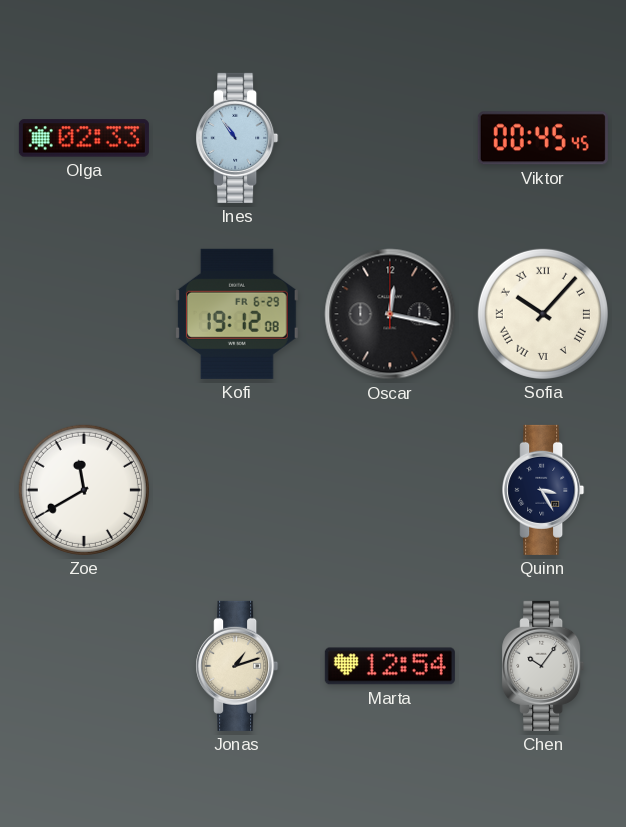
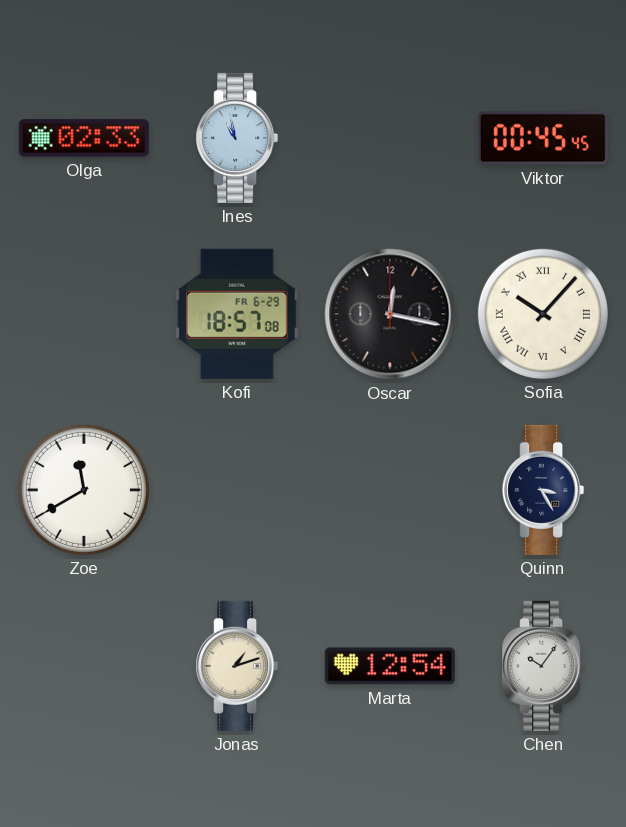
Ines: 10:54 -> 10:58
Kofi: 19:12 -> 18:57
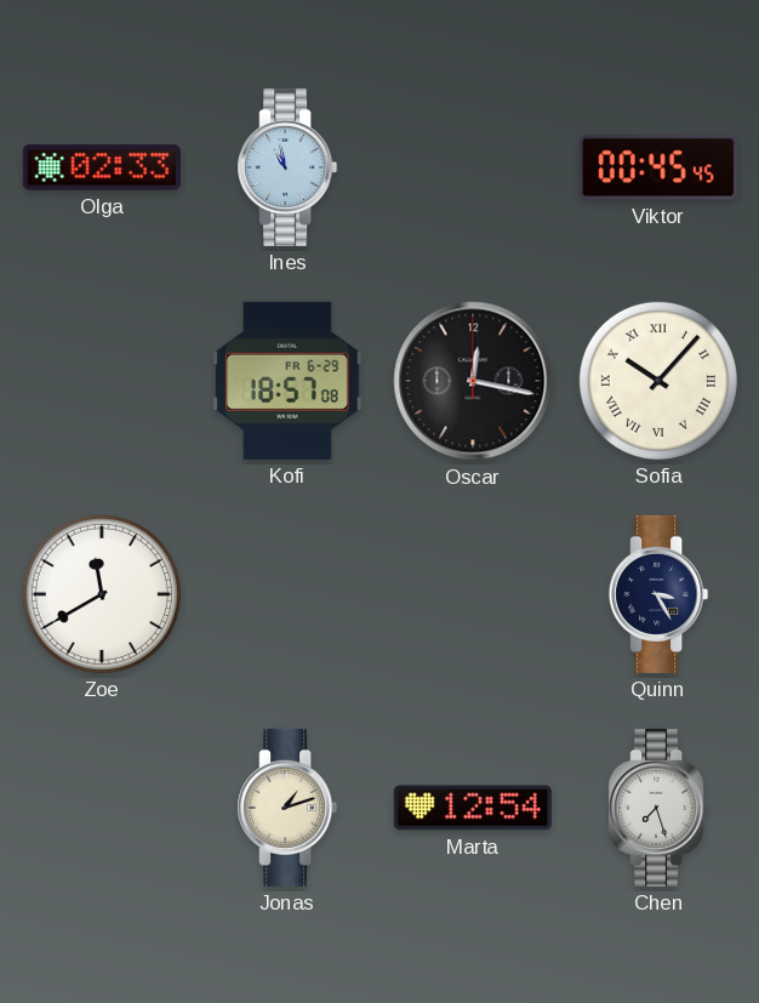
Chen: 10:06 -> 7:27
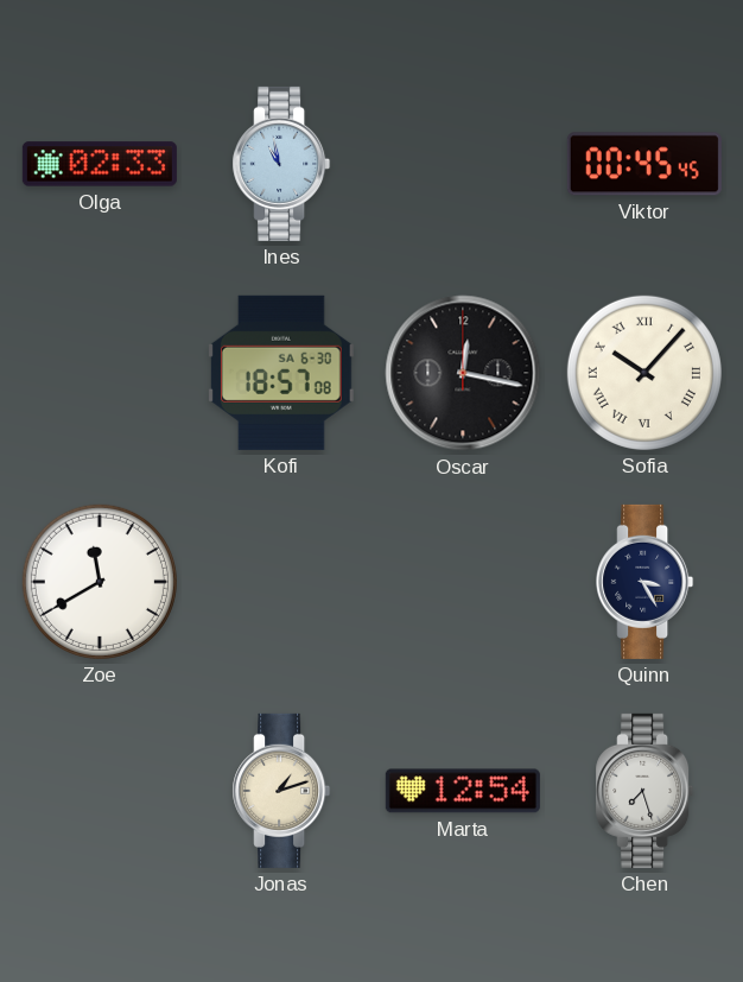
Kofi date: FR 6-29 -> SA 6-30
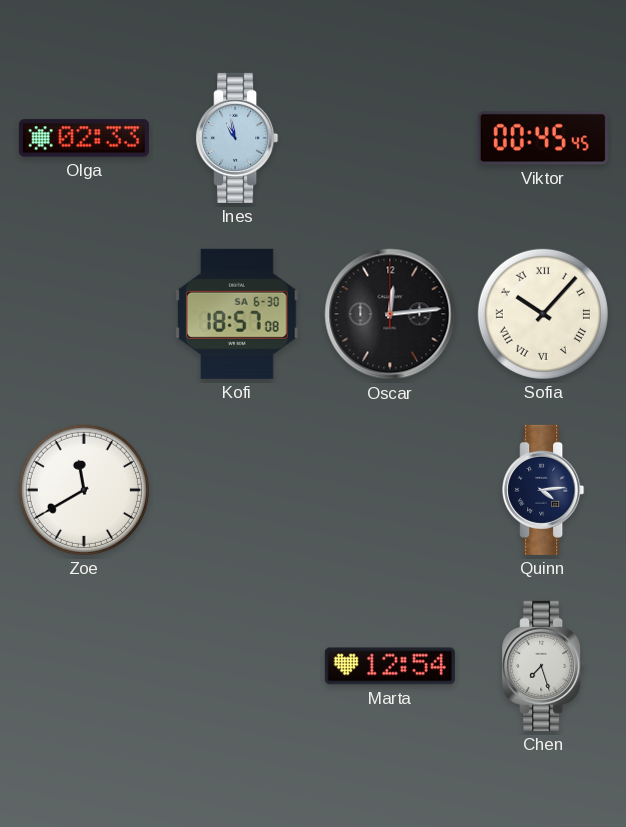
Oscar: 12:17 -> 12:14
Quinn: 3:25 -> 4:14
Jonas: 1:12 -> none
